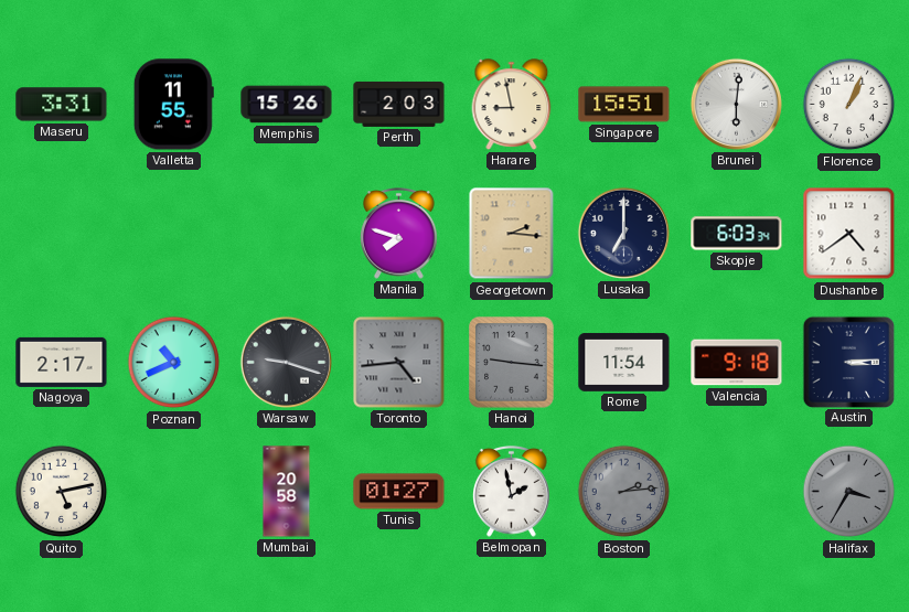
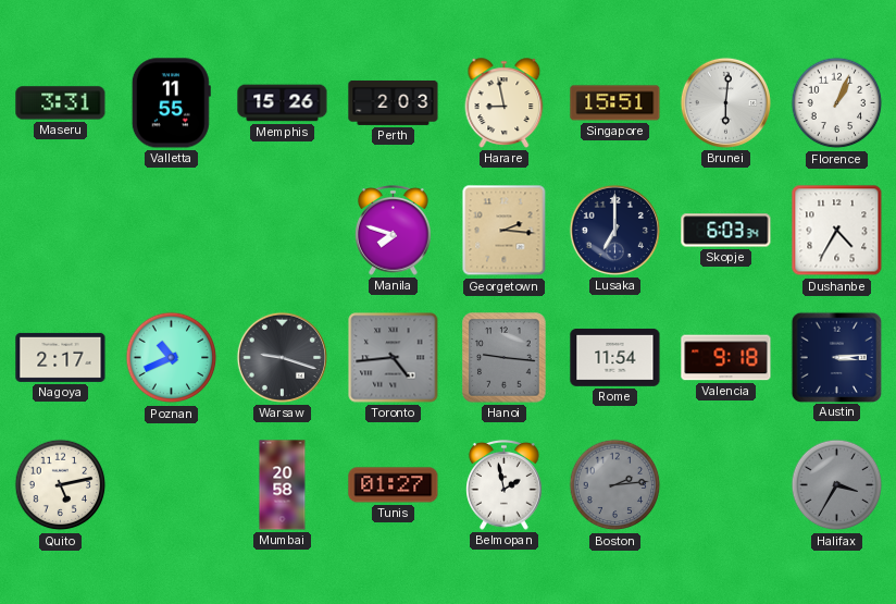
Dushanbe: 4:39 -> 4:35
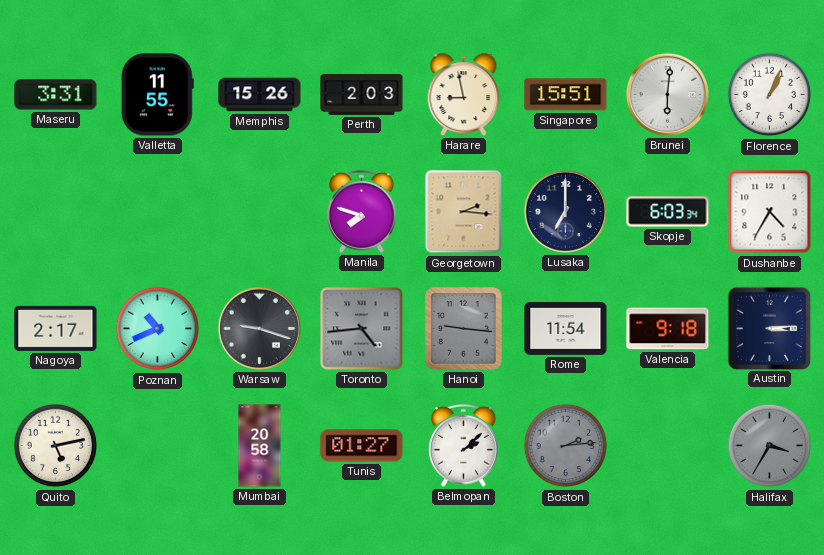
Belmopan: 1:58 -> 2:08
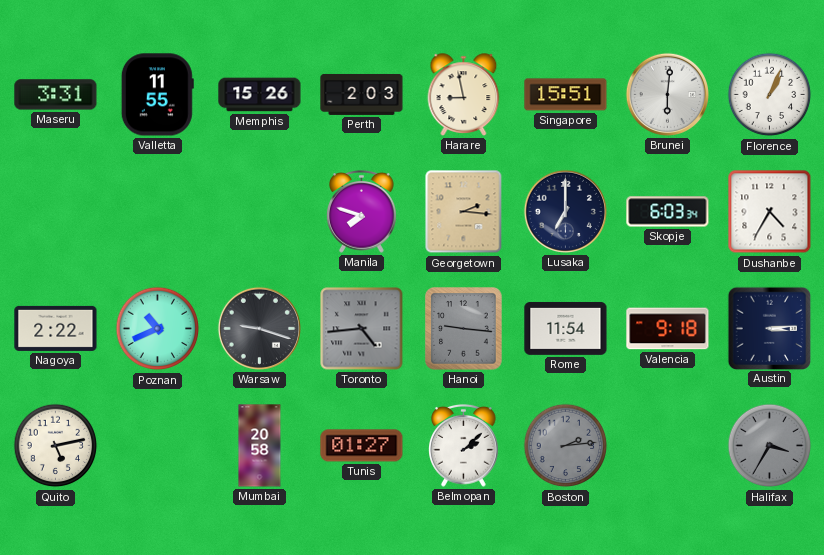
Nagoya: 2:17 -> 2:22
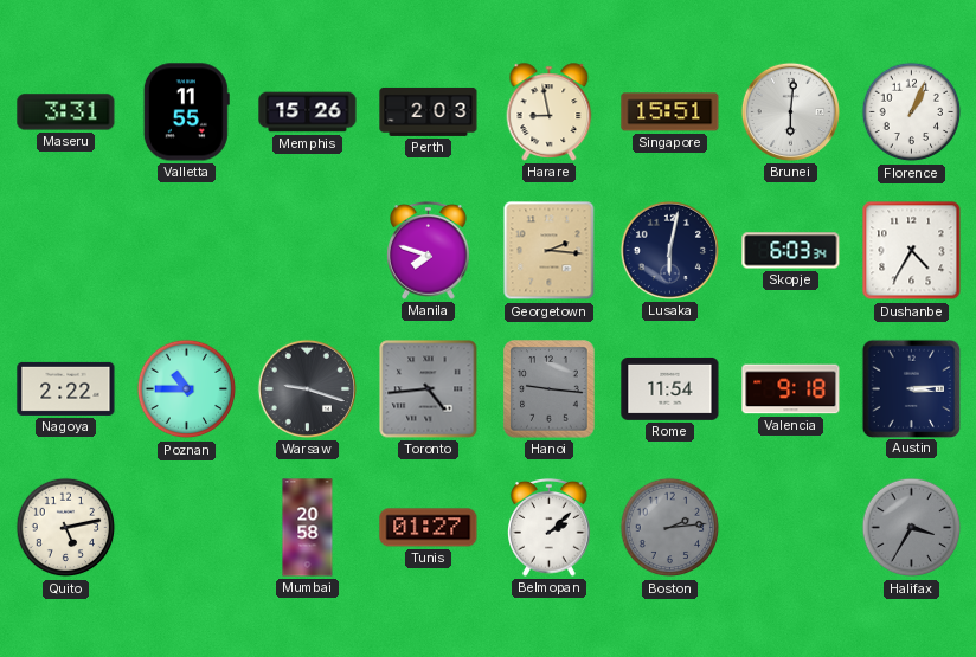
Lusaka: 7:00 -> 6:02
Poznan: 10:41 -> 10:45
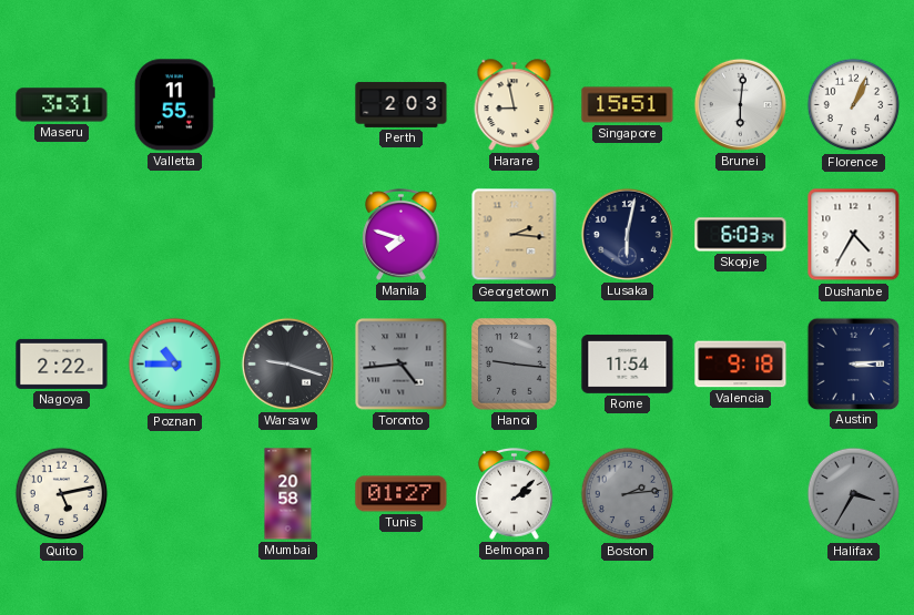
Memphis: 15:26 -> none
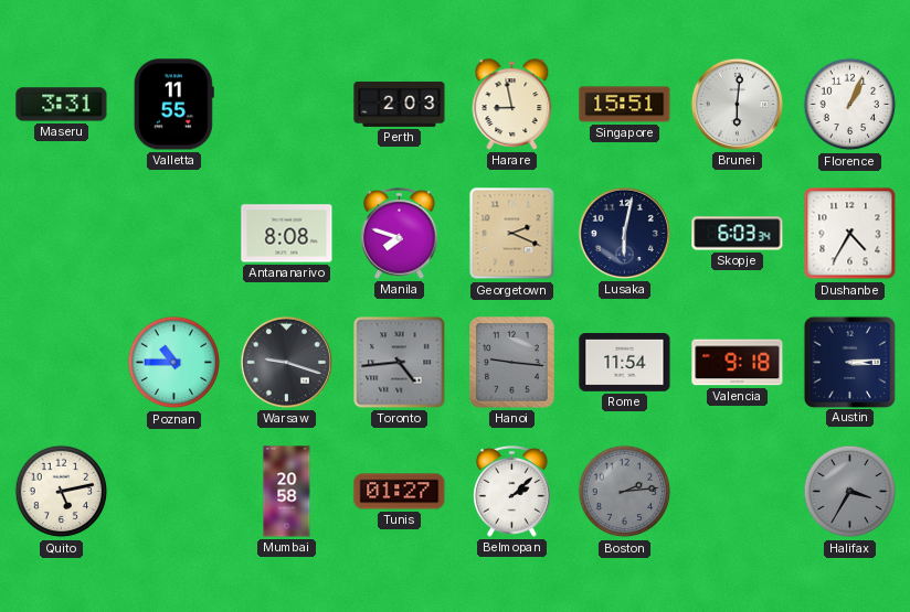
Antananarivo: none -> 8:08
Georgetown: 2:16 -> 2:19
Nagoya: 2:22 -> none
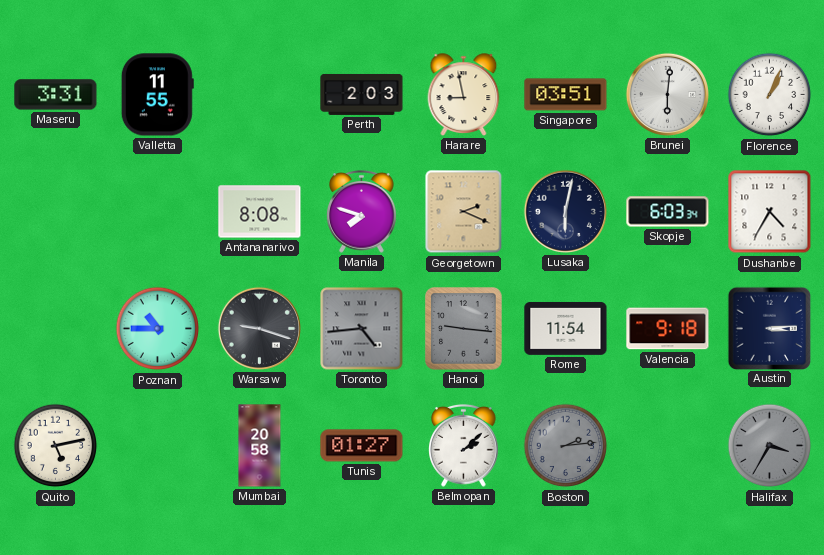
Singapore: 15:51 -> 03:51
